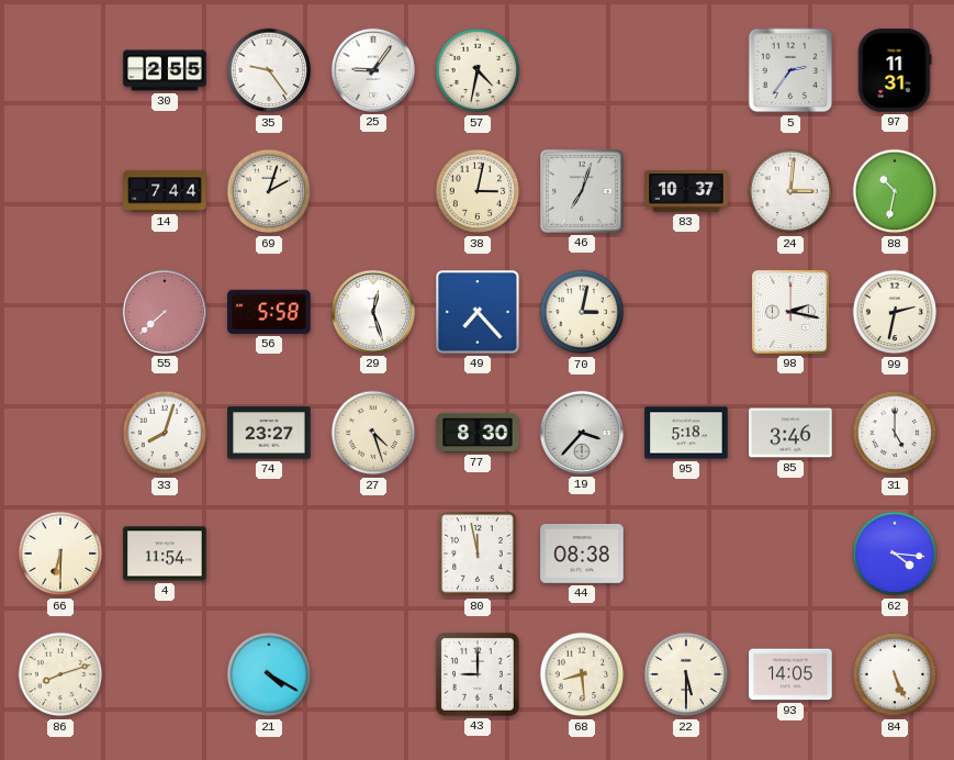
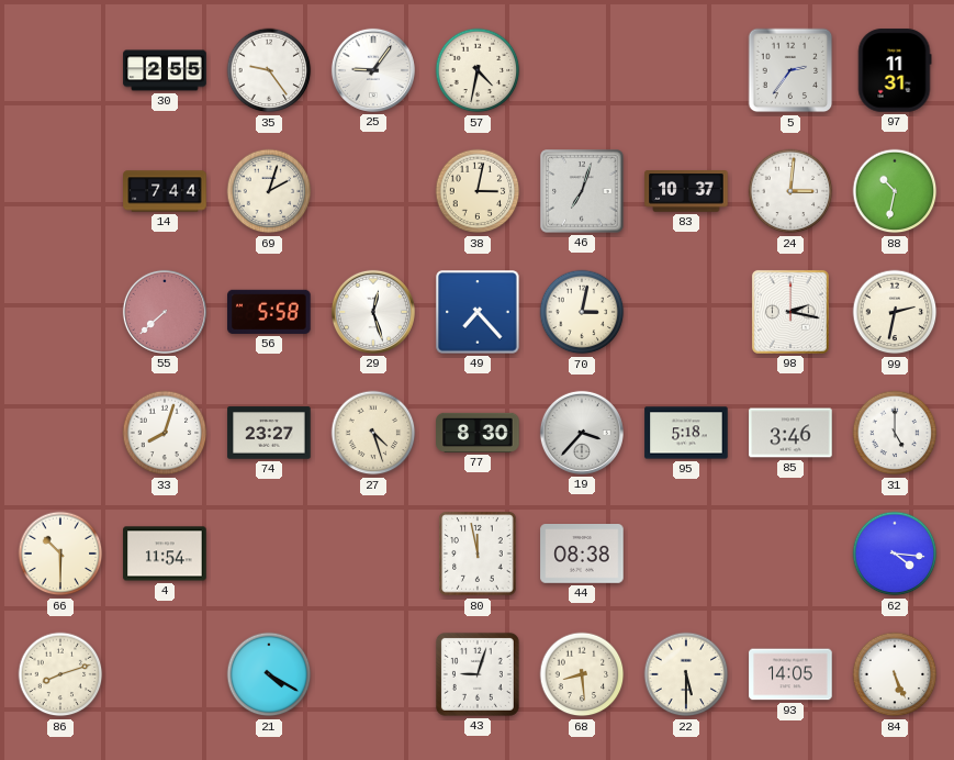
66: 6:30 -> 10:30
43: 9:00 -> 9:03
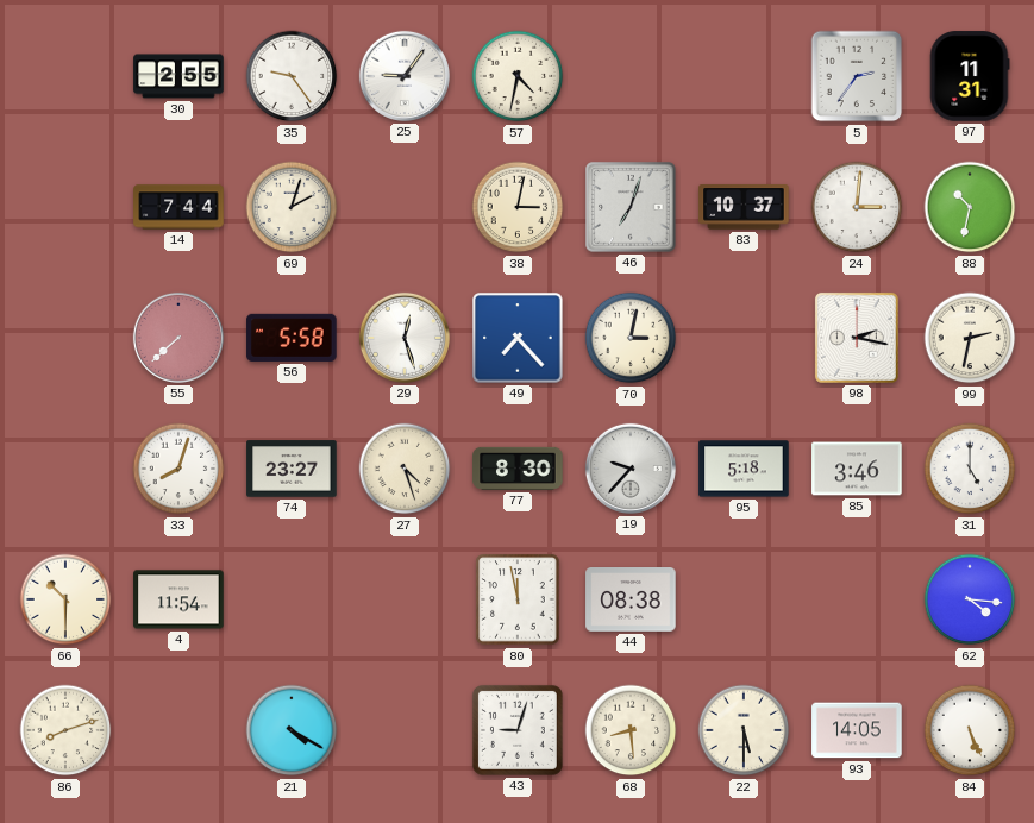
19: 3:37 -> 9:37
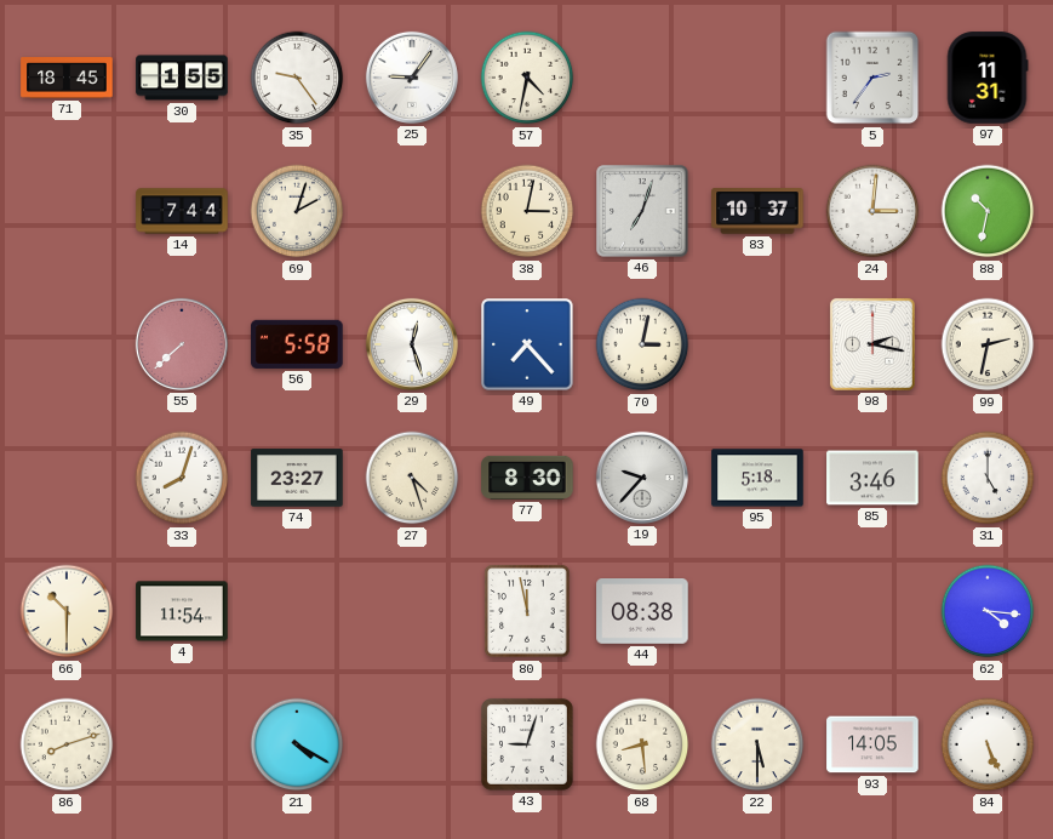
71: none -> 18:45
30: 2:55 -> 1:55
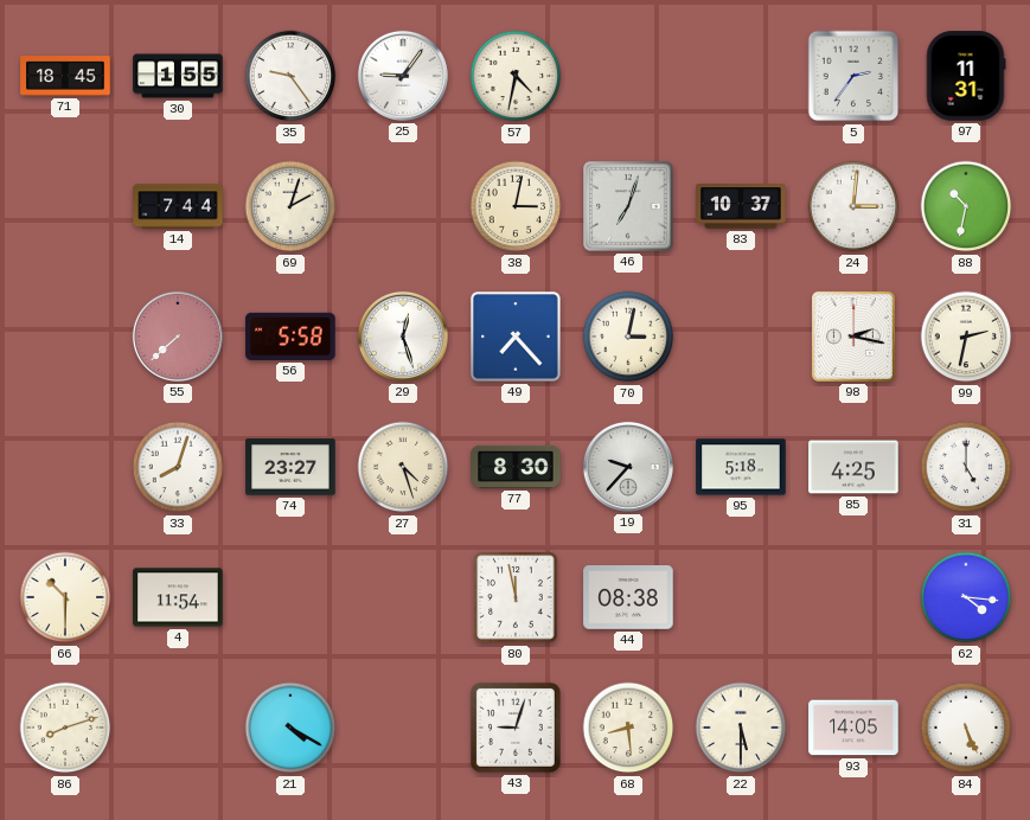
85: 3:46 -> 4:25
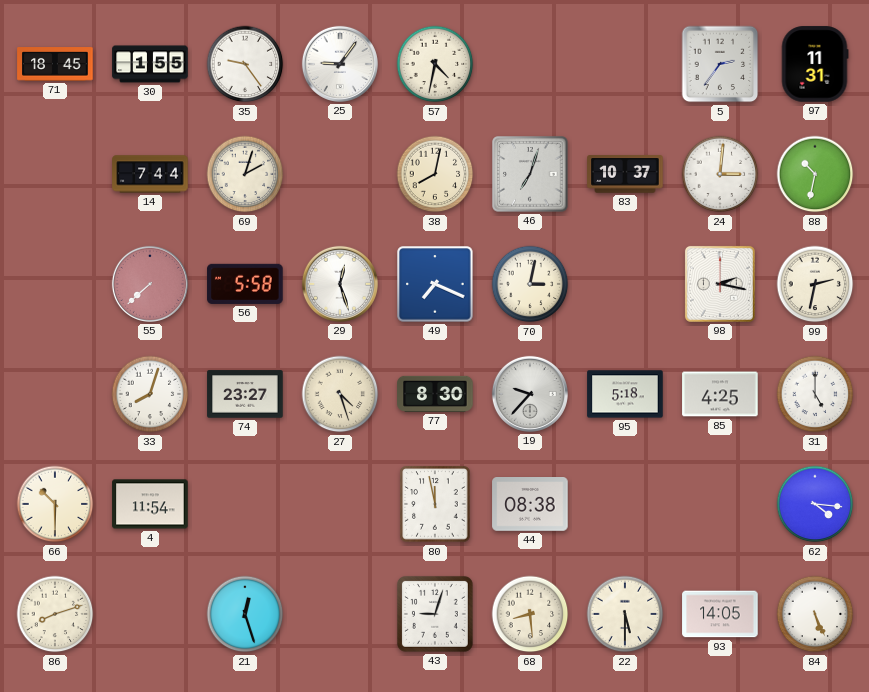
38: 3:02 -> 8:02
49: 7:23 -> 7:19
21: 4:20 -> 12:27
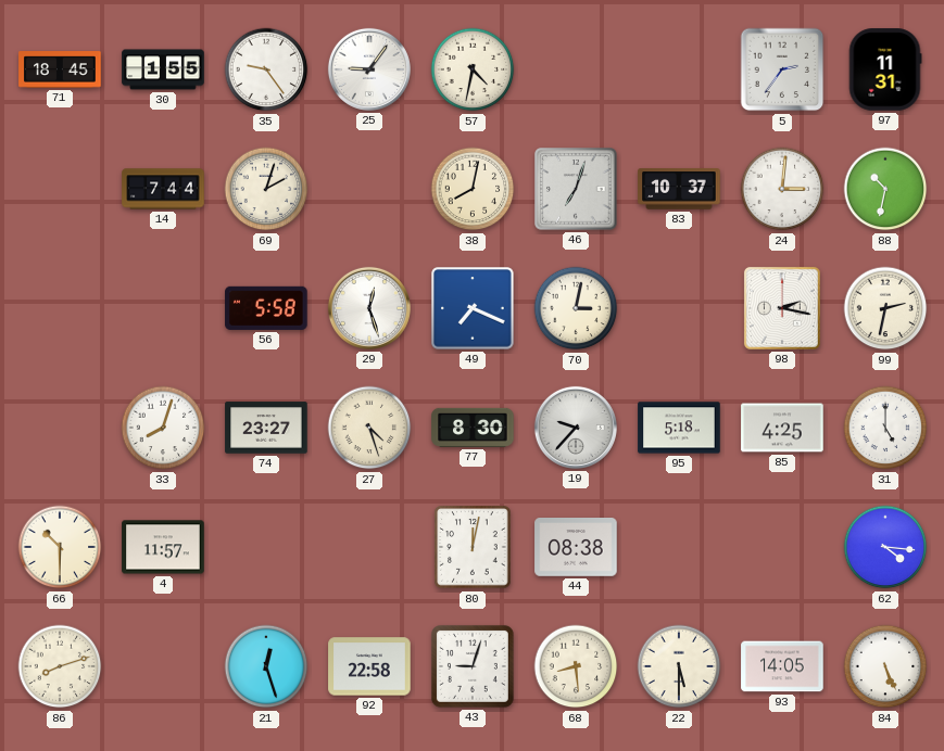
55: 7:38 -> none
4: 11:54 -> 11:57
80: 11:58 -> 12:02
92: none -> 22:58
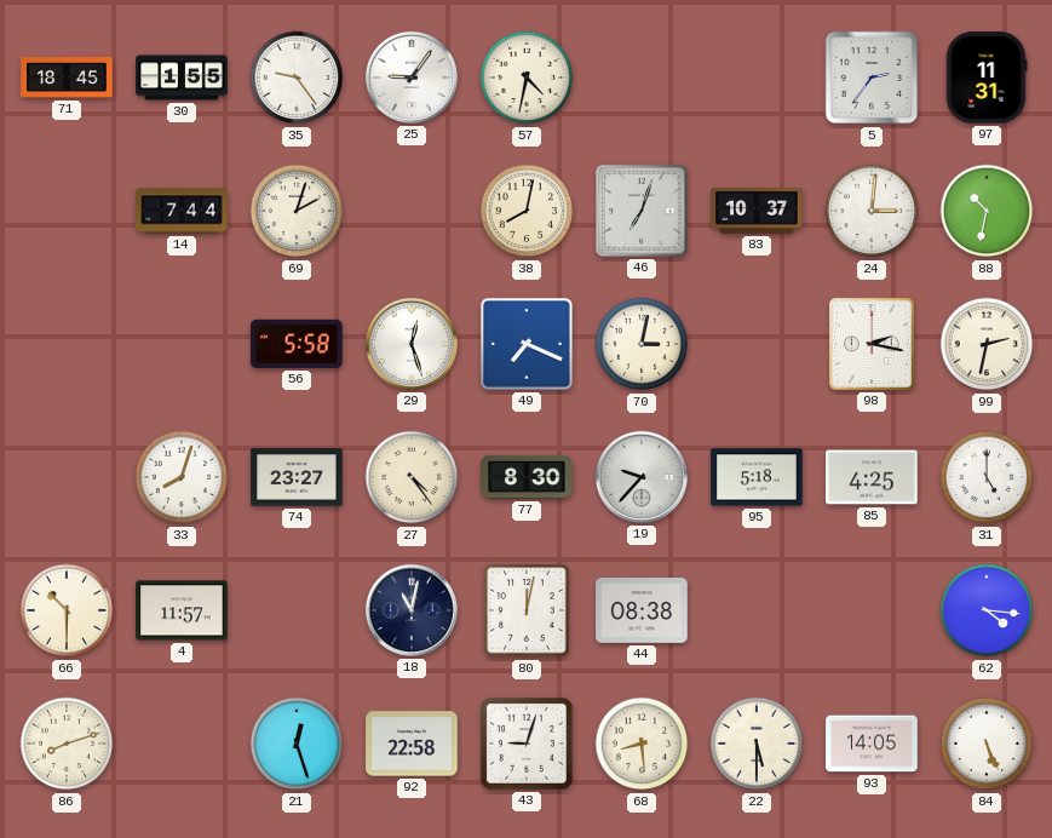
27: 4:27 -> 4:24
18: none -> 11:02
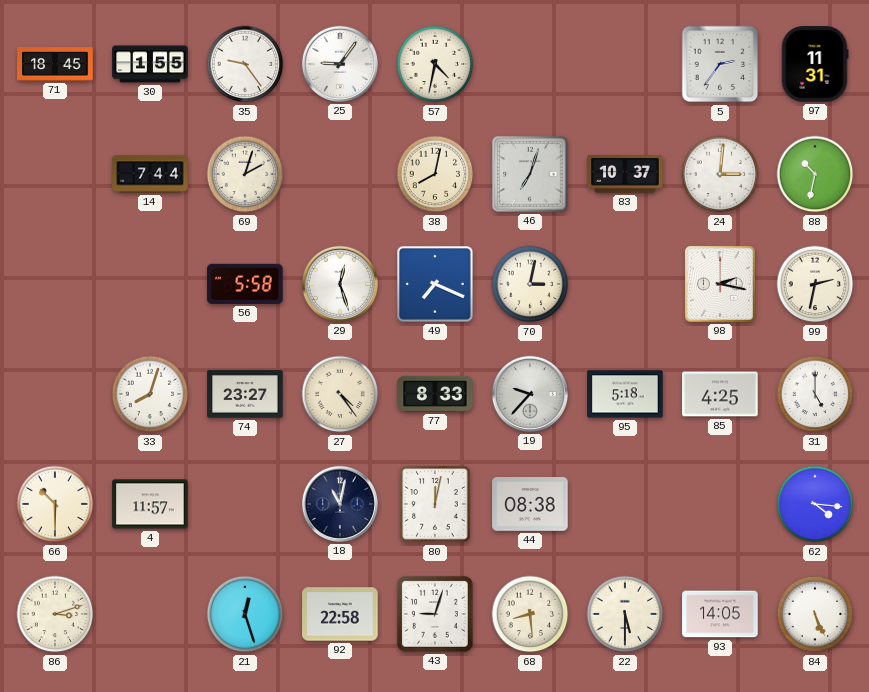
77: 8:30 -> 8:33
86: 8:12 -> 3:12
